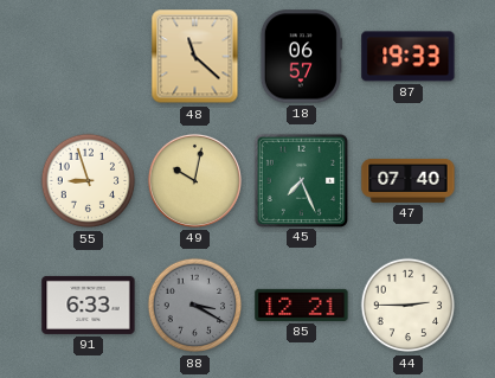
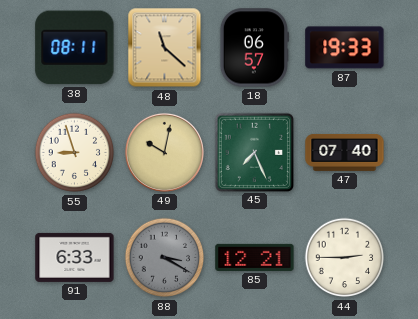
38: none -> 08:11
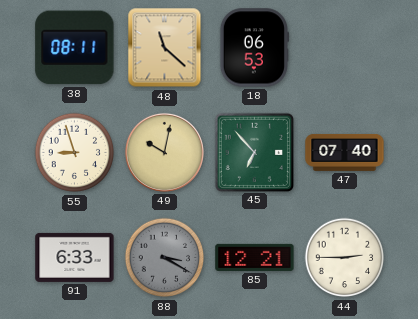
18: 06:57 -> 06:53
87: 19:33 -> none
45: 7:26 -> 6:53
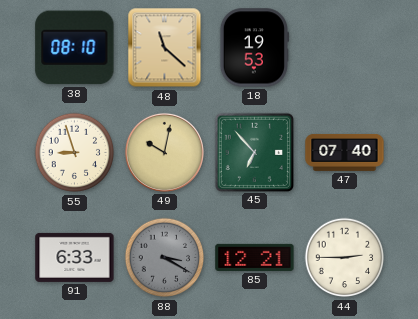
38: 08:11 -> 08:10
18: 06:53 -> 19:53
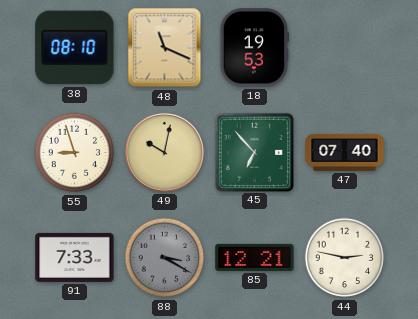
48: 11:22 -> 11:19
91: 6:33 -> 7:33
44: 2:45 -> 2:47
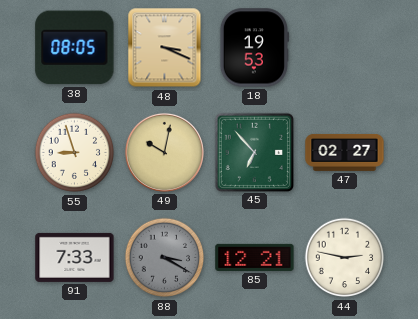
38: 08:10 -> 08:05
48: 11:19 -> 3:19
47: 07:40 -> 02:27
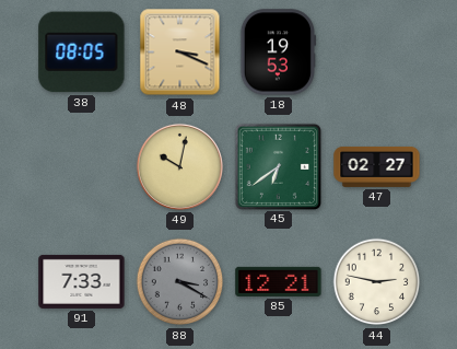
55: 8:57 -> none
45: 6:53 -> 6:39
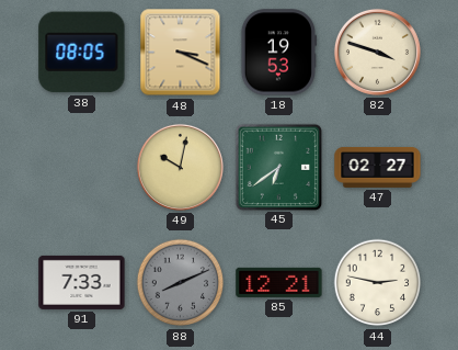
82: none -> 3:48
88: 3:20 -> 8:11
